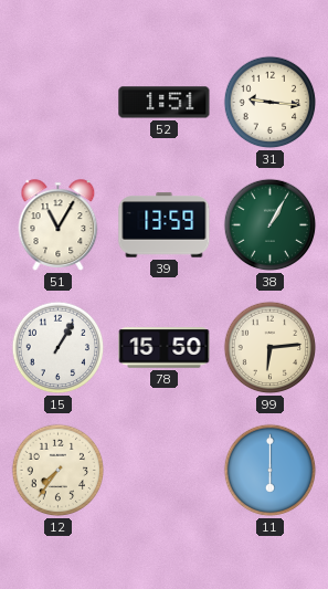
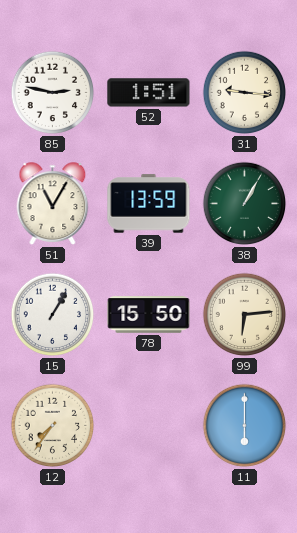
85: none -> 2:47
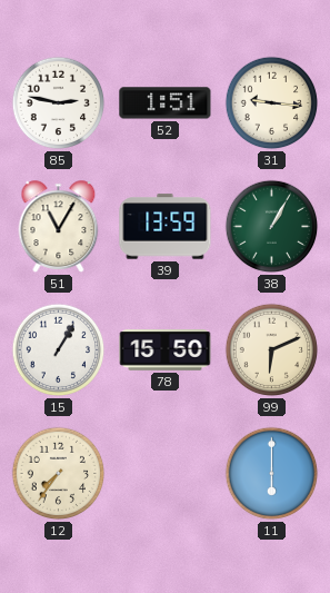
99: 6:14 -> 6:11
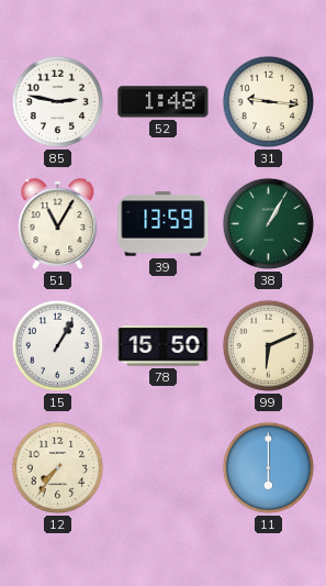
52: 1:51 -> 1:48
